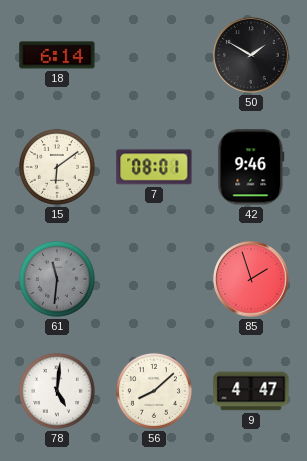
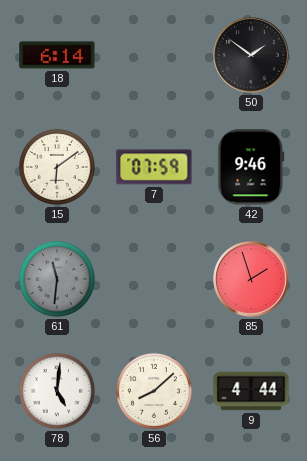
50: 1:50 -> 1:51
7: 08:01 -> 07:59
9: 4:47 -> 4:44
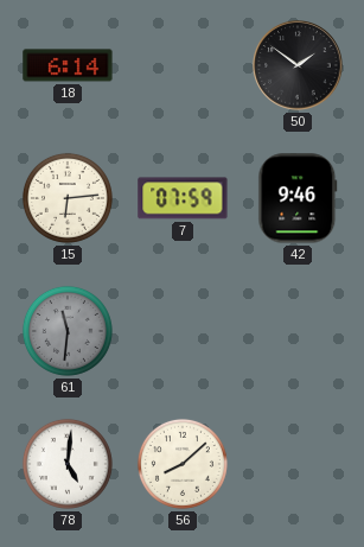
15: 6:09 -> 6:14
85: 1:57 -> none
9: 4:44 -> none
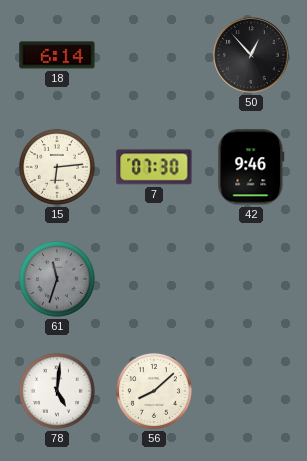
50: 1:51 -> 12:53
7: 07:59 -> 07:30
61: 11:31 -> 11:33
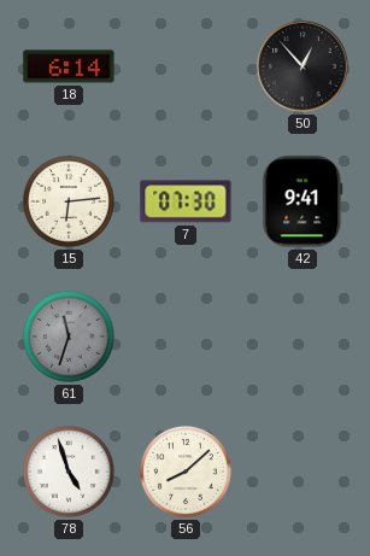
42: 9:46 -> 9:41
78: 5:01 -> 4:57
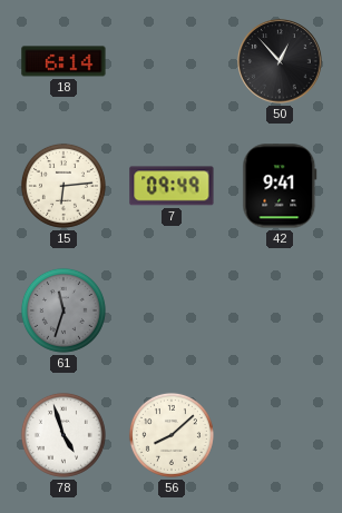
7: 07:30 -> 09:49
